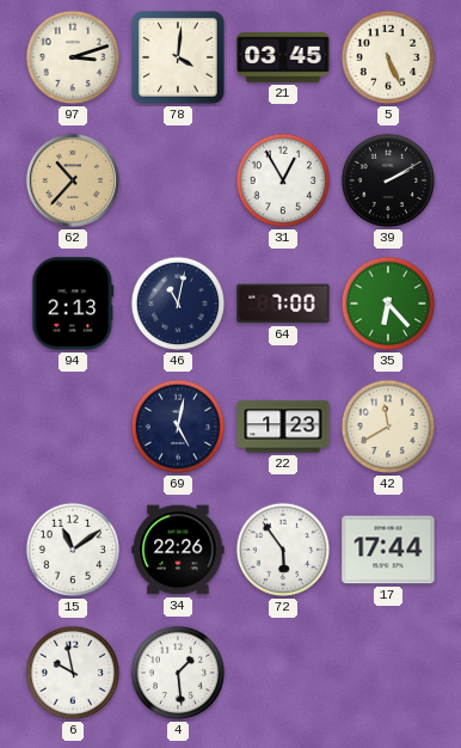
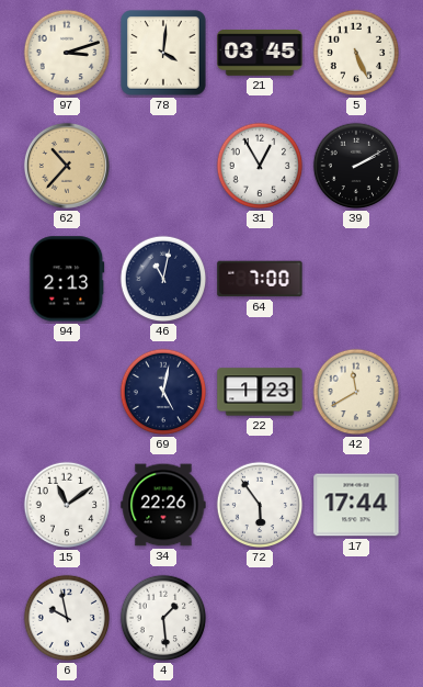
35: 6:23 -> none
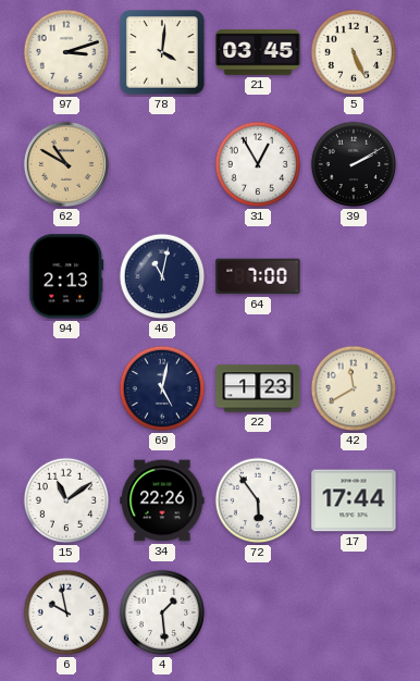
62: 10:37 -> 10:50
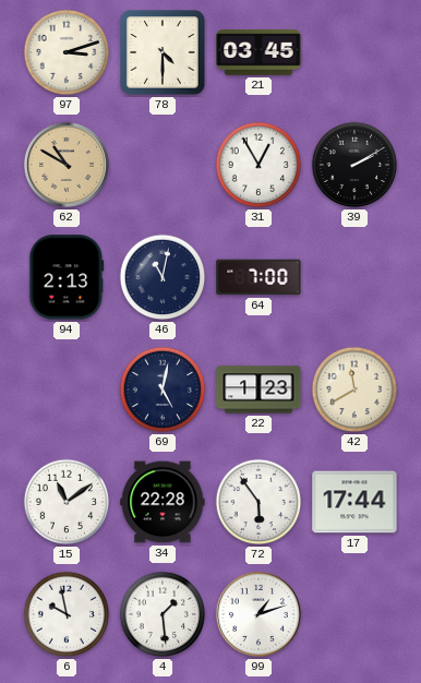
78: 4:01 -> 4:30
5: 5:26 -> none
34: 22:26 -> 22:28
99: none -> 1:12
